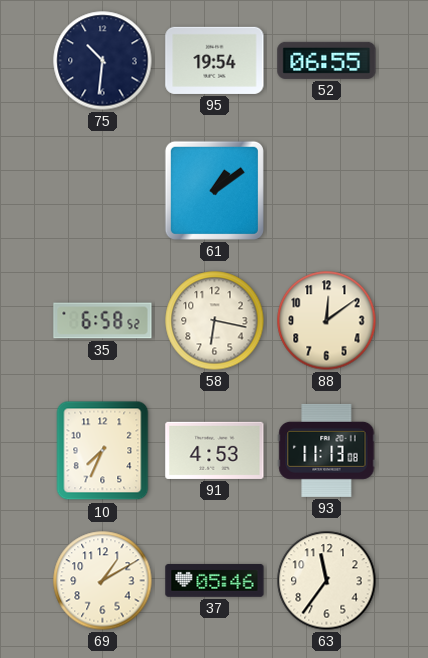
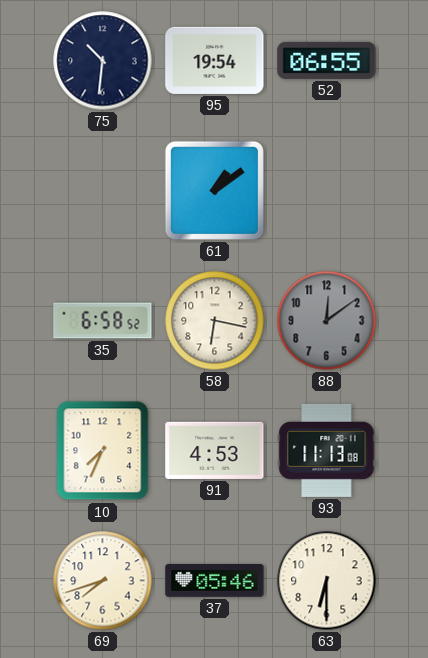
88 dial: cream -> grey
69: 1:10 -> 7:42
63: 11:36 -> 6:30
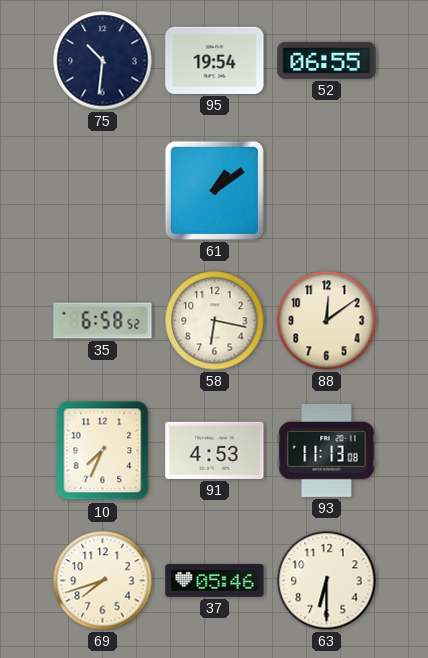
88 dial: grey -> cream
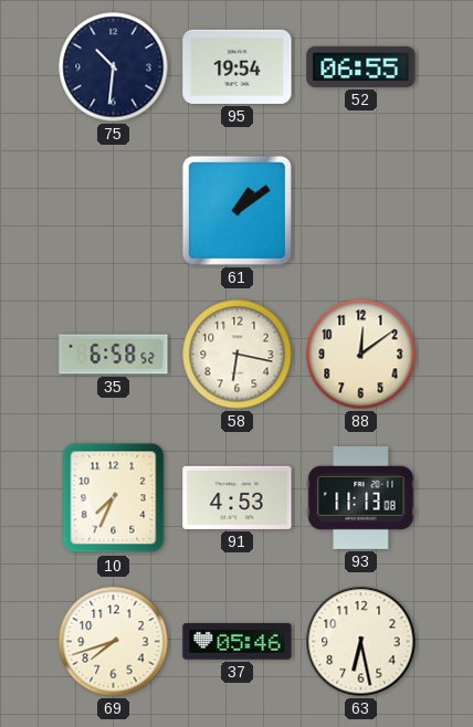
63: 6:30 -> 6:28
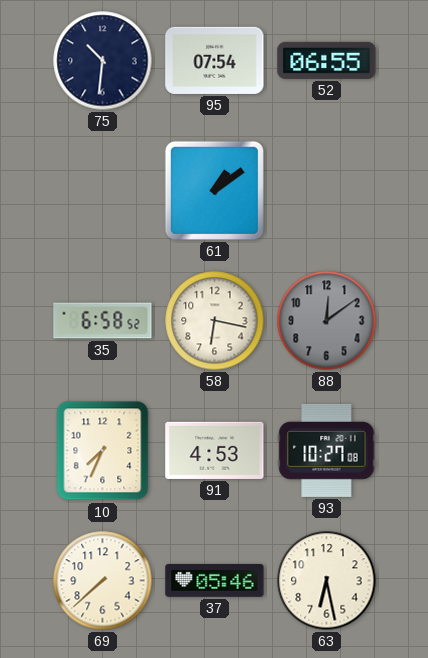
95: 19:54 -> 07:54
88 dial: cream -> grey
93: 11:13 -> 10:27
69: 7:42 -> 7:38
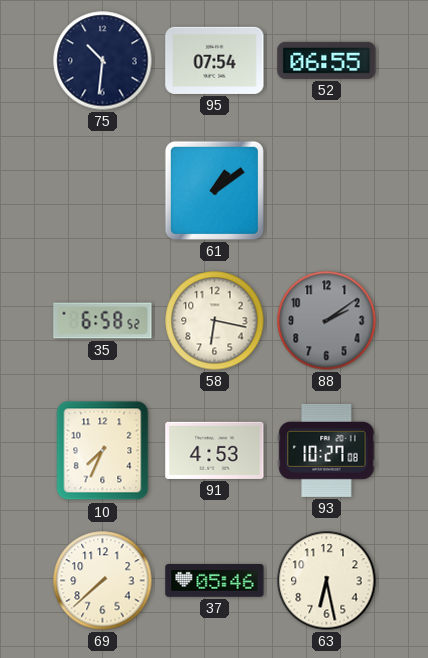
88: 12:09 -> 2:09
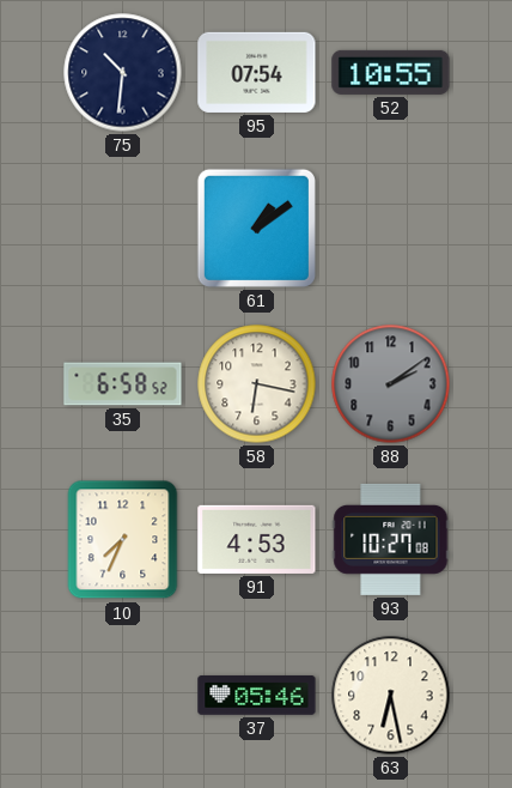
52: 06:55 -> 10:55
69: 7:38 -> none
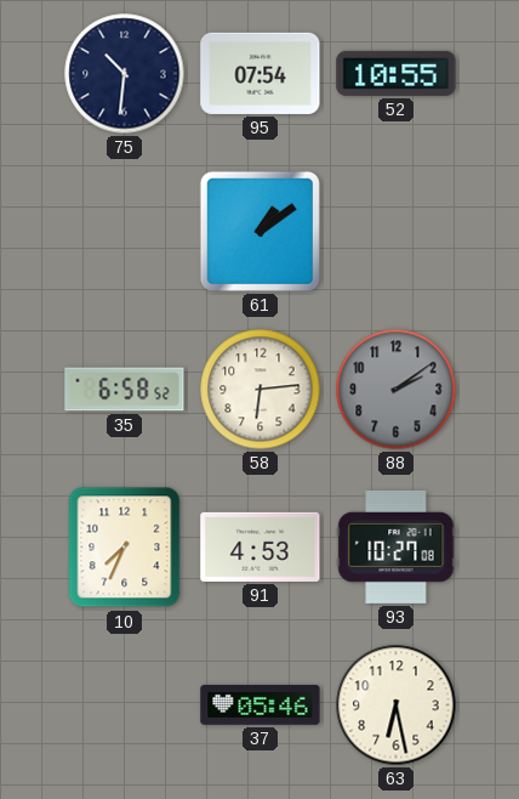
58: 6:17 -> 6:14
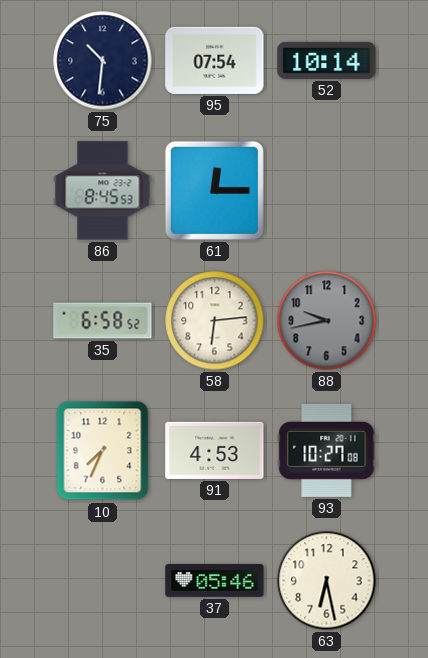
52: 10:55 -> 10:14
86: none -> 8:45
61: 1:09 -> 12:15
88: 2:09 -> 9:43
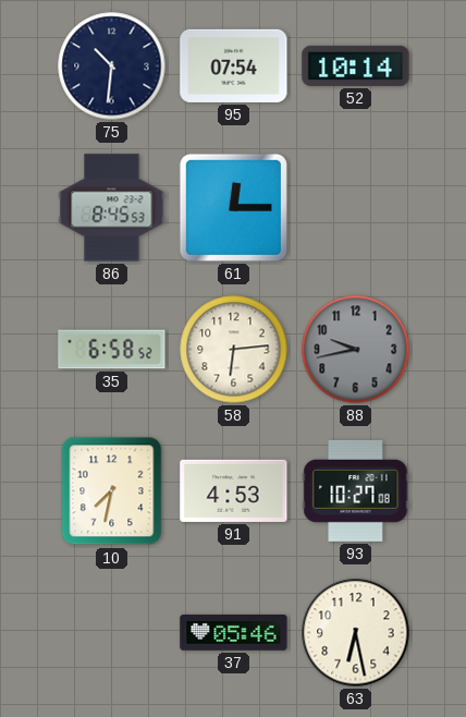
10: 7:34 -> 7:32
